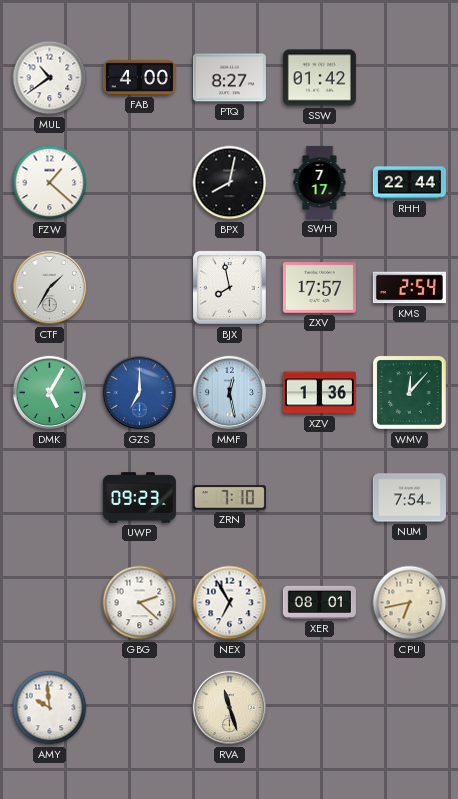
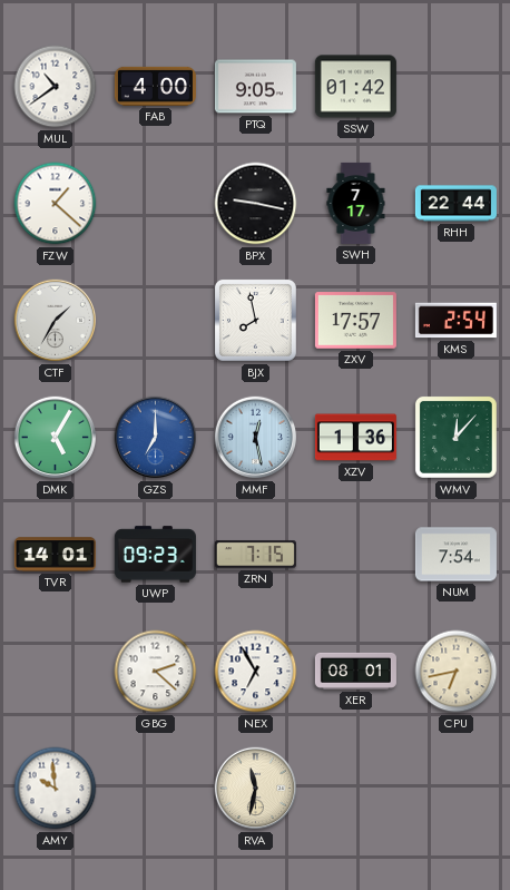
PTQ: 8:27 -> 9:05
BPX: 8:02 -> 9:17
TVR: none -> 14:01
ZRN: 7:10 -> 7:15
RVA: 11:27 -> 11:32
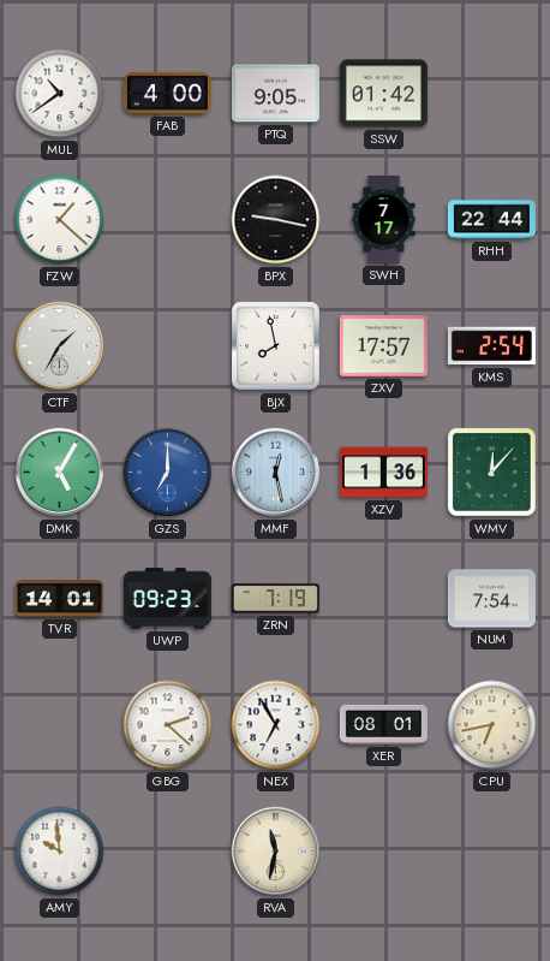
ZRN: 7:15 -> 7:19
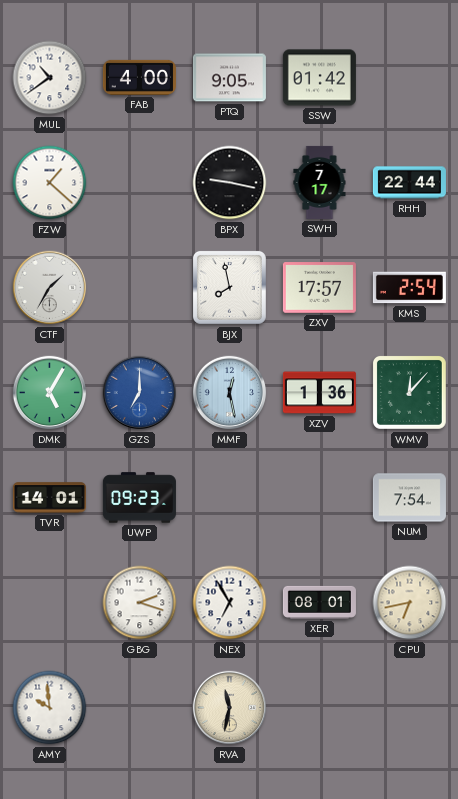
ZRN: 7:19 -> none
GBG: 2:22 -> 2:18
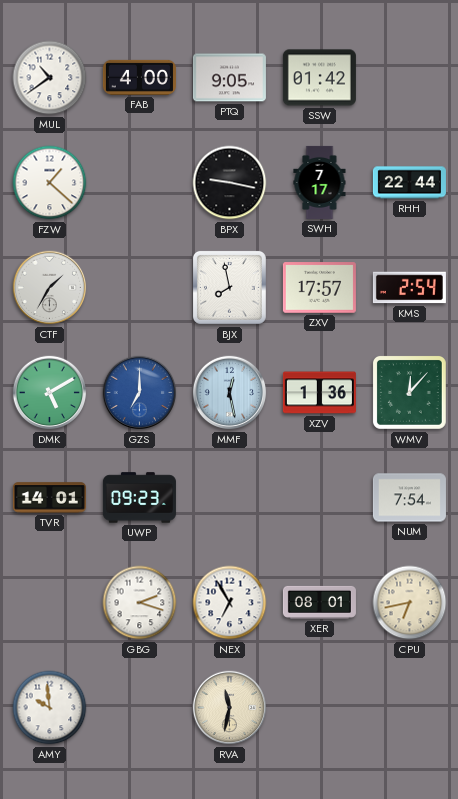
DMK: 5:05 -> 5:10
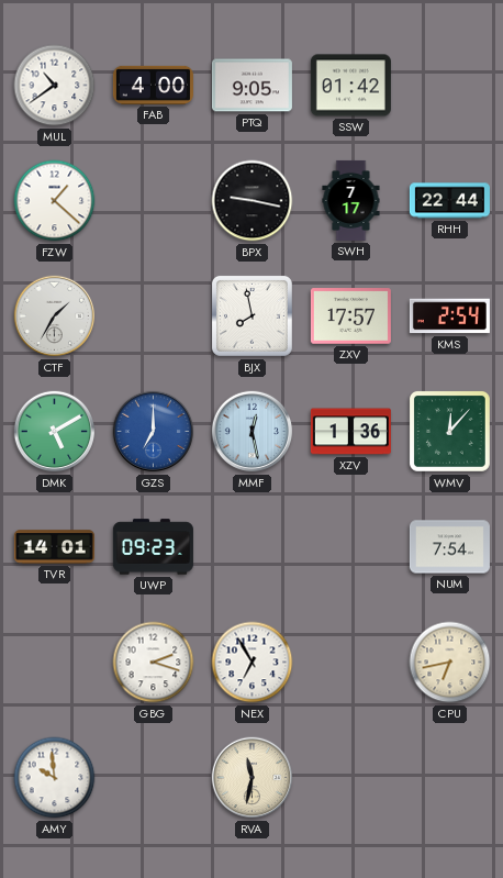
XER: 08:01 -> none
